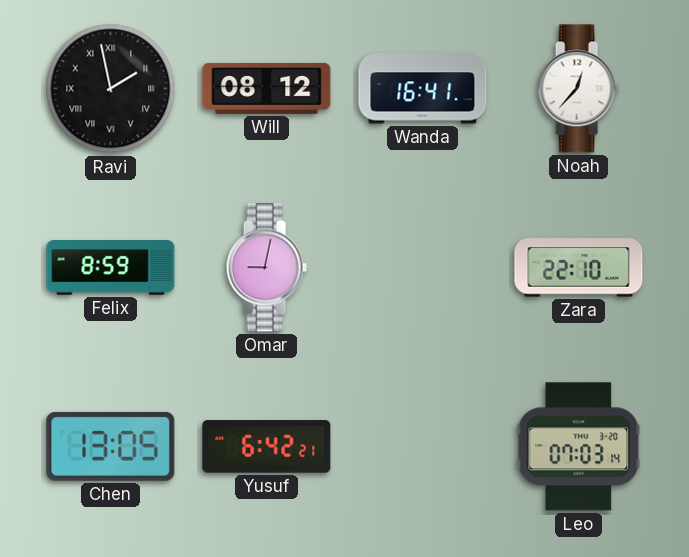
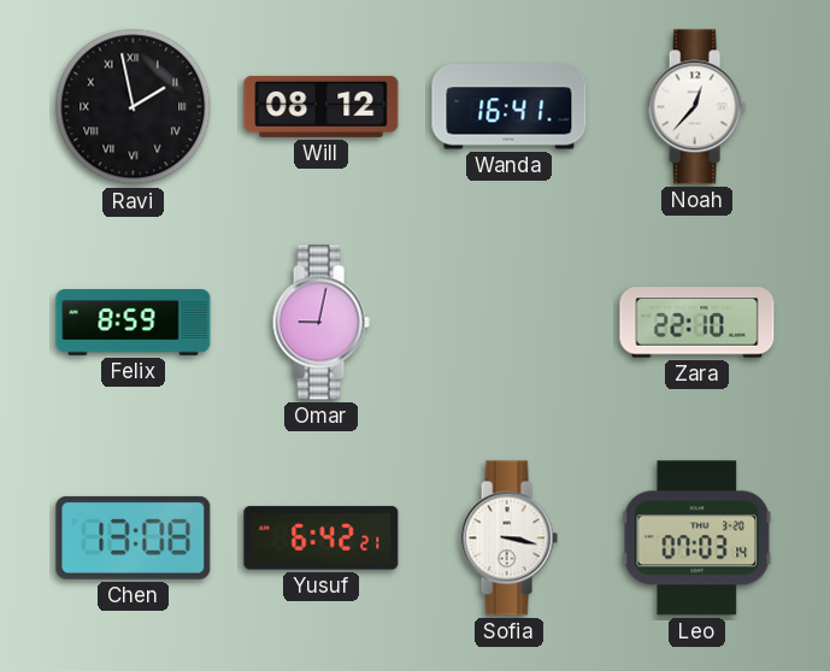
Chen: 13:05 -> 13:08
Sofia: none -> 3:17
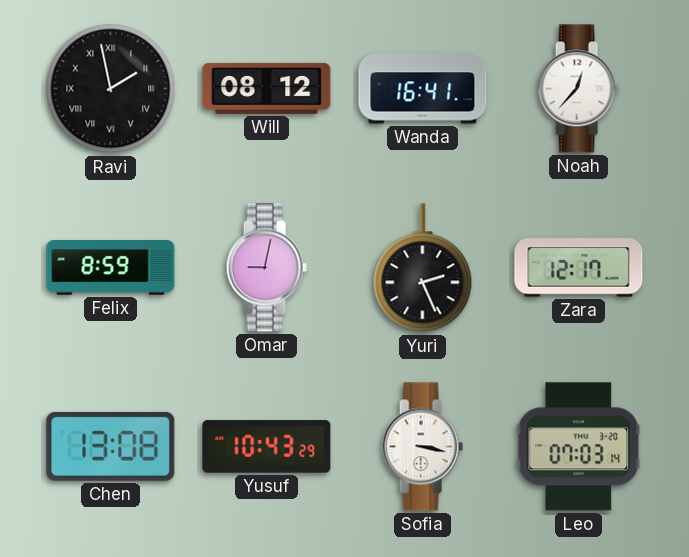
Yuri: none -> 2:26
Zara: 22:10 -> 12:17
Yusuf: 6:42 -> 10:43
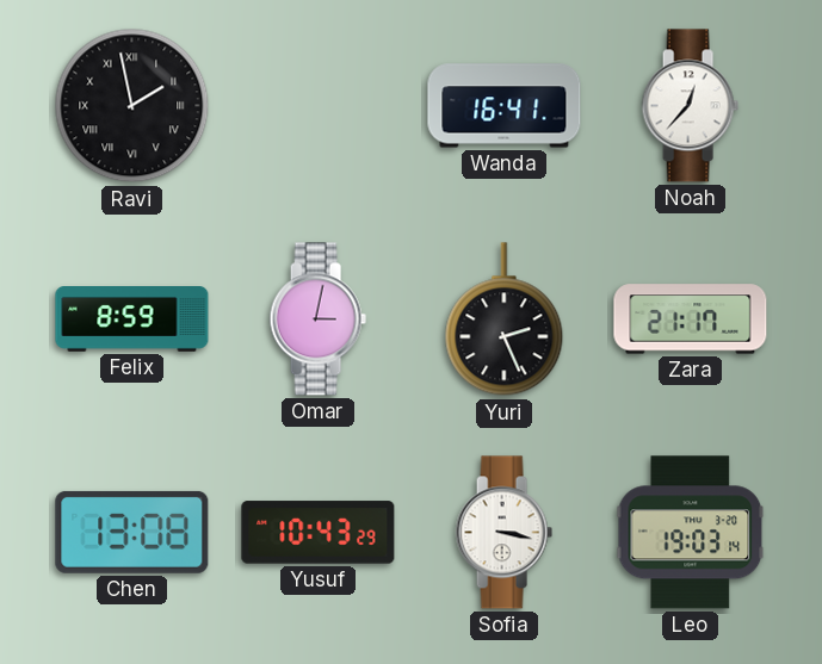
Will: 08:12 -> none
Omar: 9:02 -> 3:02
Zara: 12:17 -> 21:17
Leo: 07:03 -> 19:03
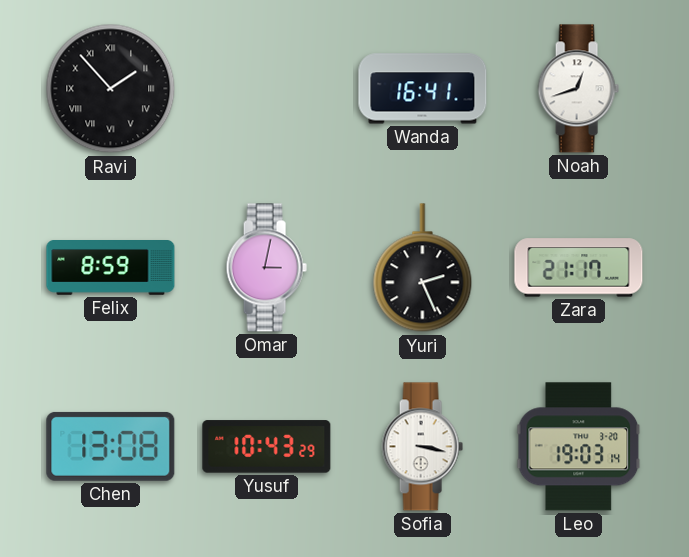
Ravi: 1:58 -> 1:53
Noah: 12:37 -> 12:42
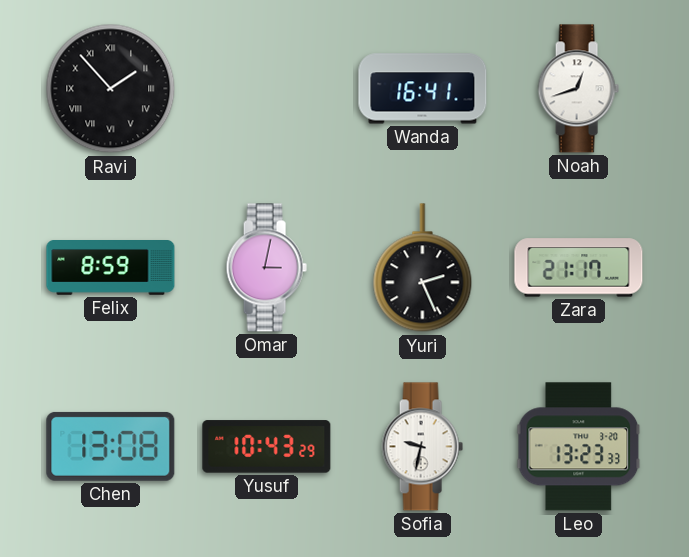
Sofia: 3:17 -> 9:32
Leo: 19:03 -> 13:23
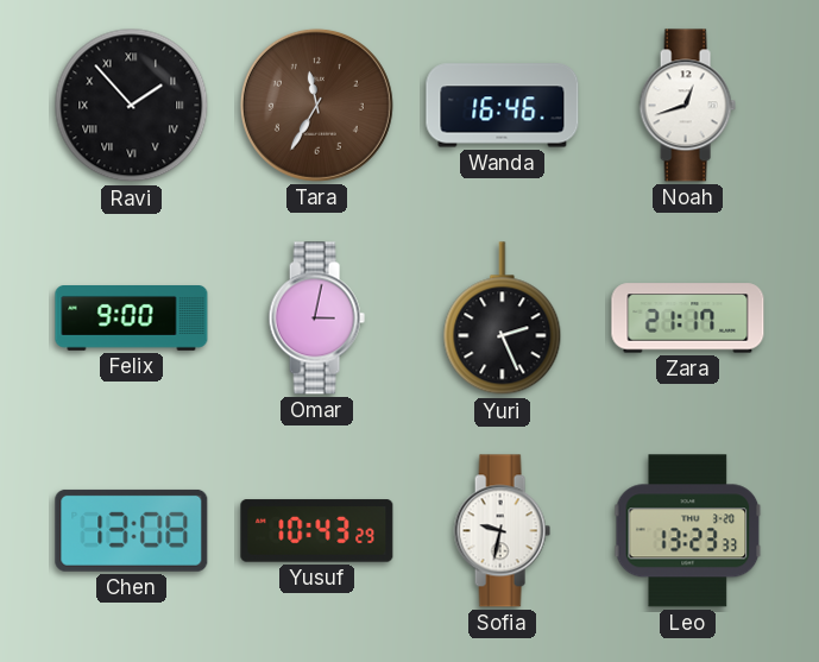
Tara: none -> 11:35
Wanda: 16:41 -> 16:46
Felix: 8:59 -> 9:00
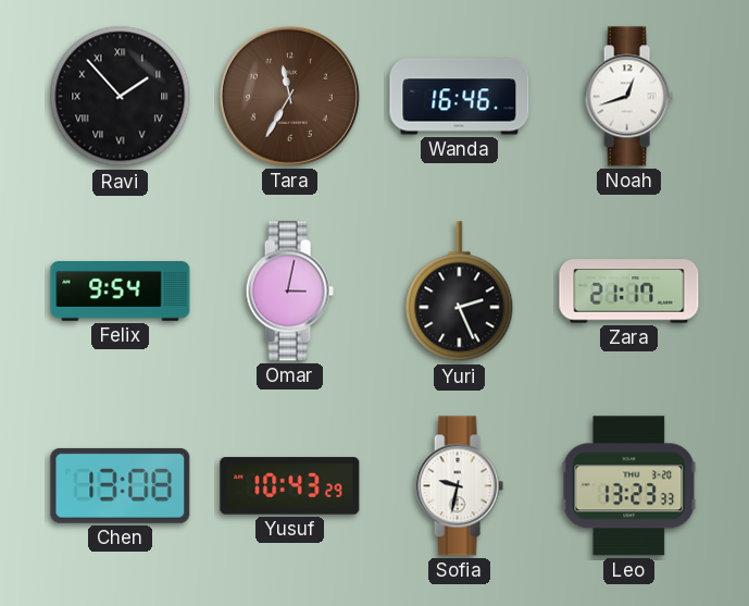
Felix: 9:00 -> 9:54
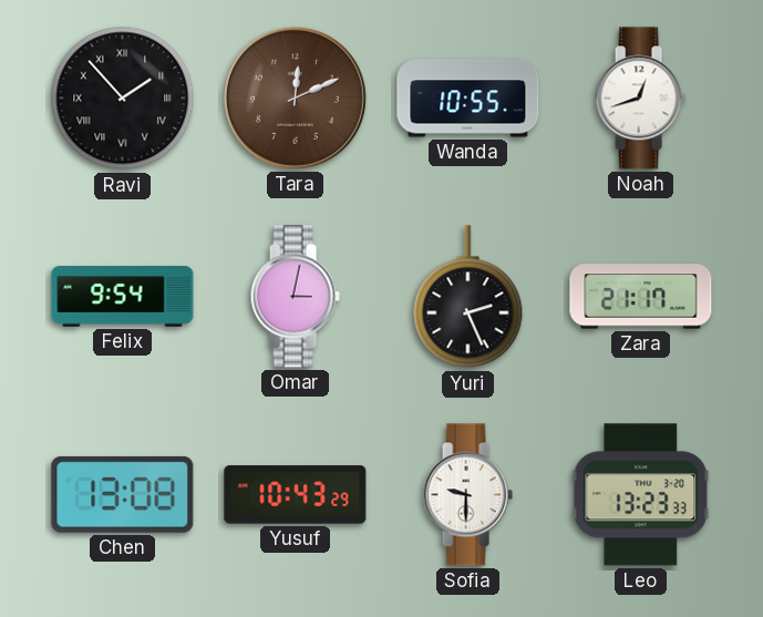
Tara: 11:35 -> 12:11
Wanda: 16:46 -> 10:55
Sofia: 9:32 -> 9:30
